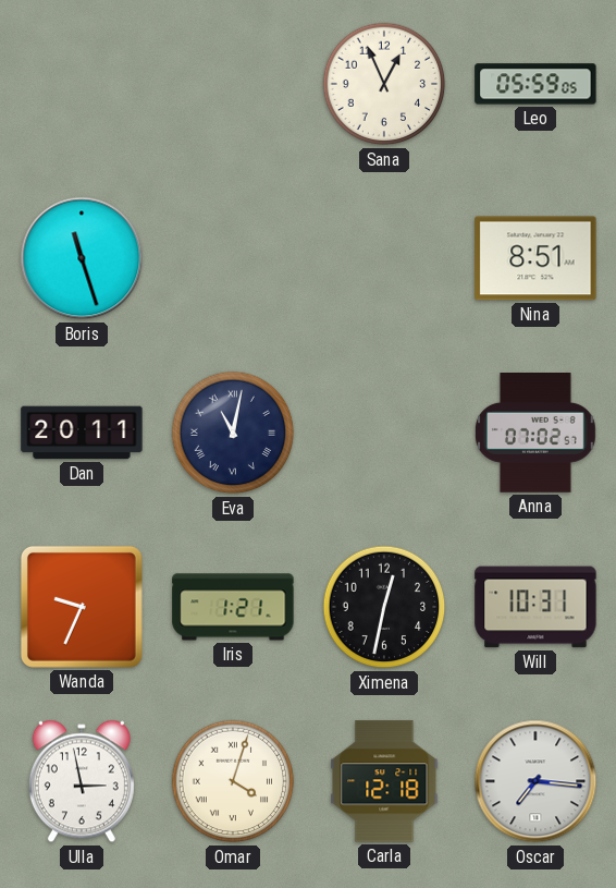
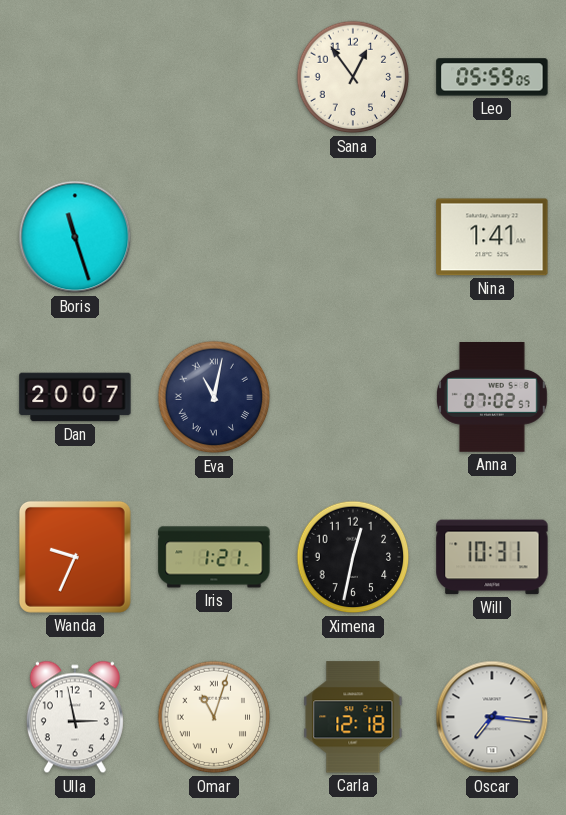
Sana: 12:56 -> 12:54
Nina: 8:51 -> 1:41
Dan: 20:11 -> 20:07
Omar: 4:03 -> 11:03
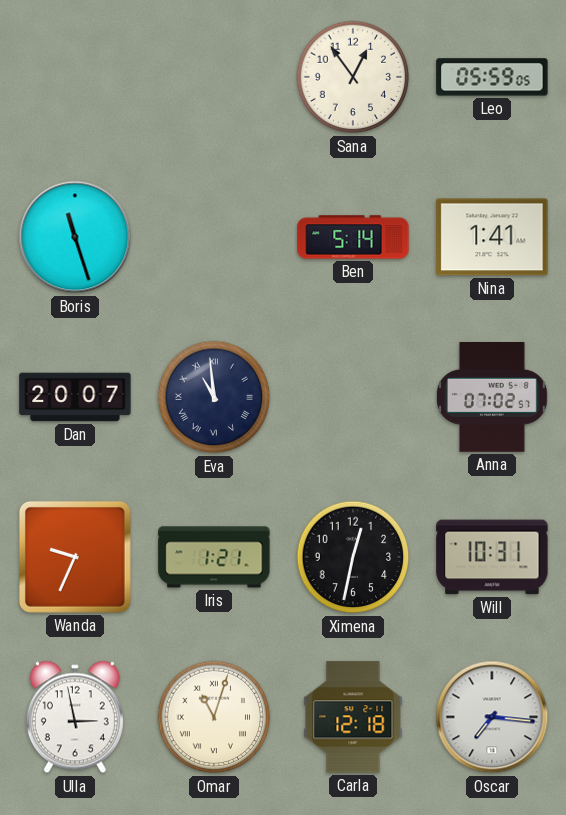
Ben: none -> 5:14
Eva: 11:02 -> 10:59
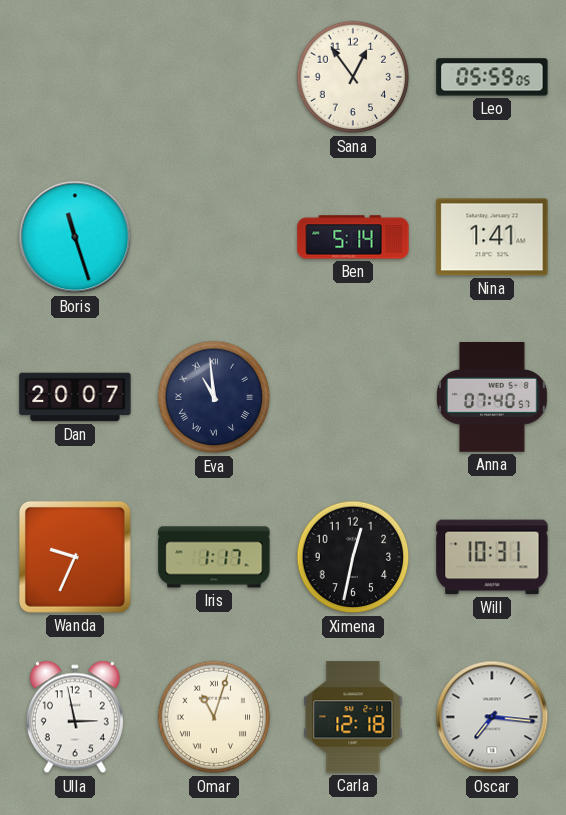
Anna: 07:02 -> 07:40
Iris: 1:21 -> 1:17
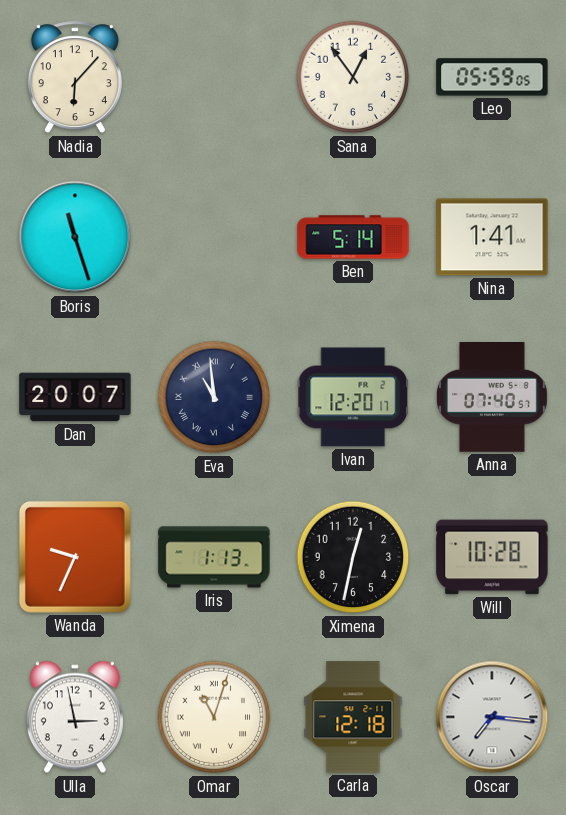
Nadia: none -> 6:07
Ivan: none -> 12:20
Iris: 1:17 -> 1:13
Will: 10:31 -> 10:28
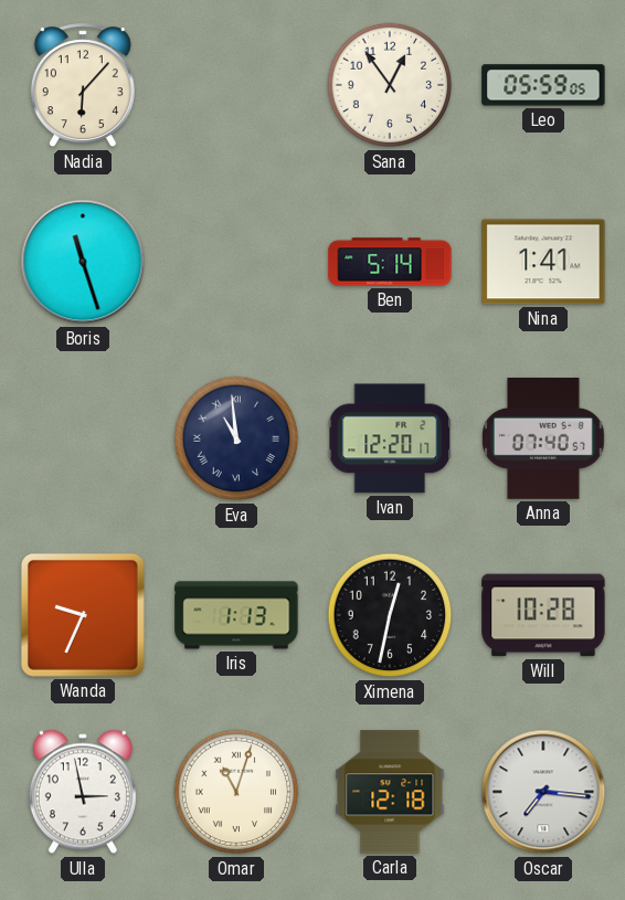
Dan: 20:07 -> none
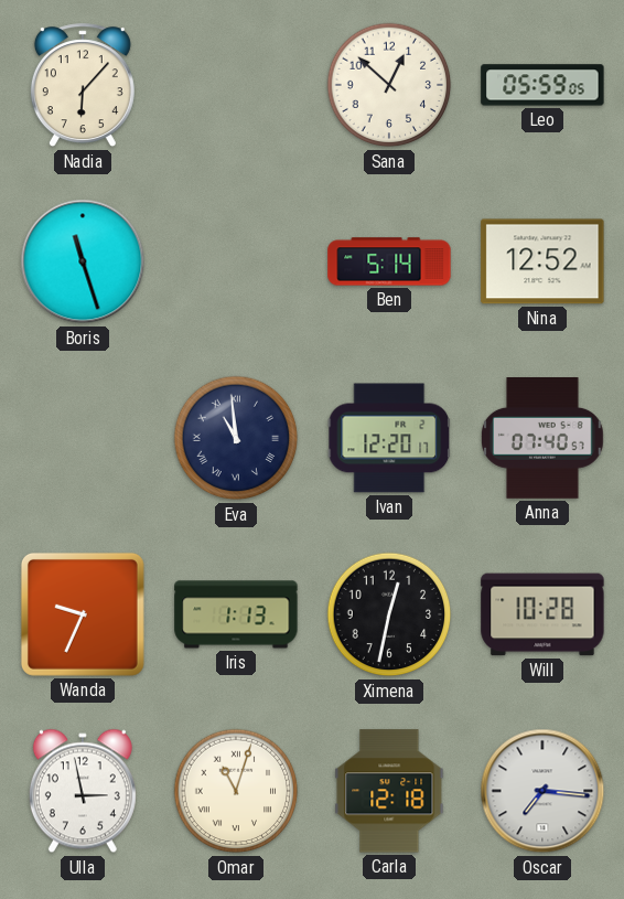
Sana: 12:54 -> 12:52
Nina: 1:41 -> 12:52
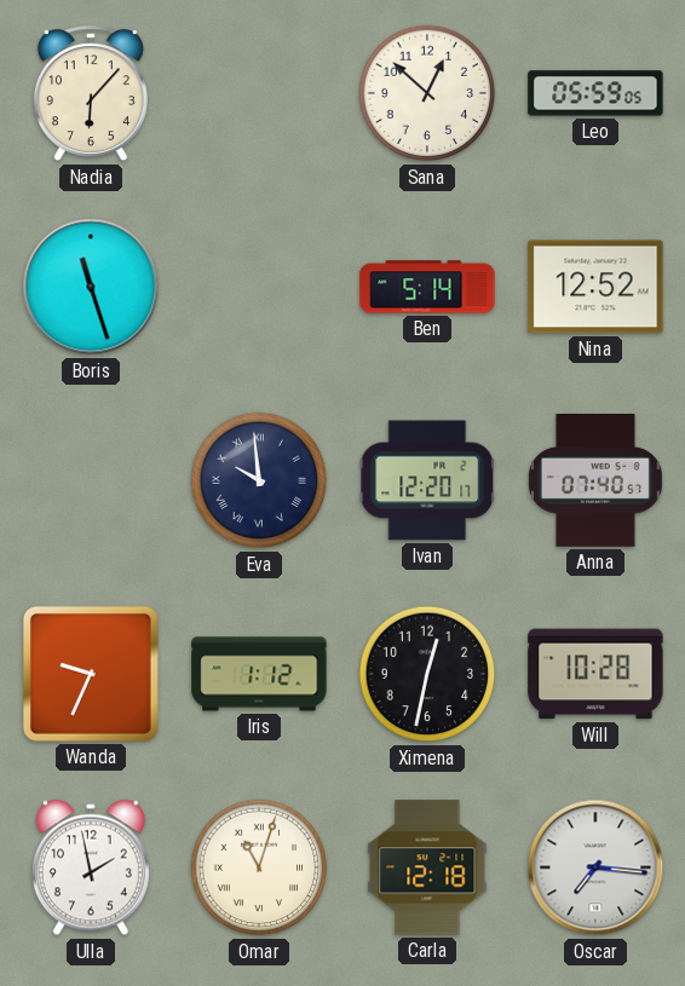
Eva: 10:59 -> 9:59
Iris: 1:13 -> 1:12
Ulla: 2:58 -> 1:58
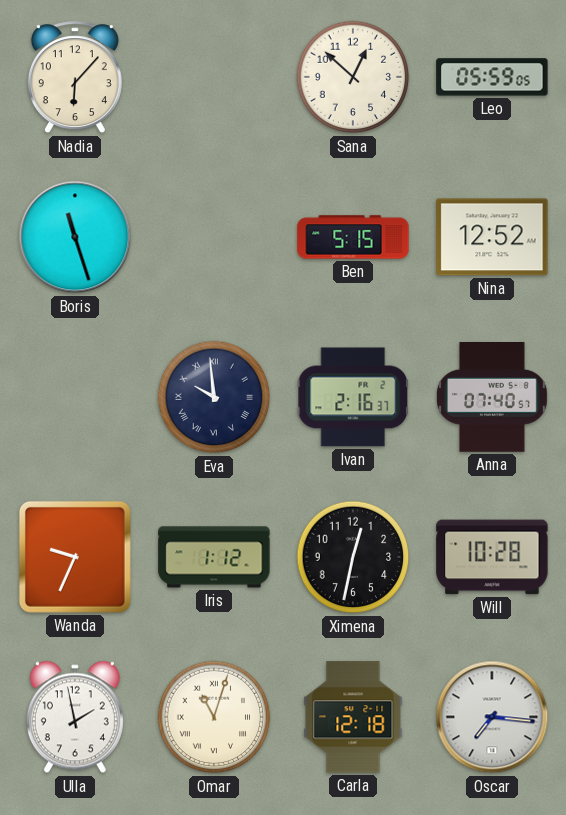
Ben: 5:14 -> 5:15
Ivan: 12:20 -> 2:16
